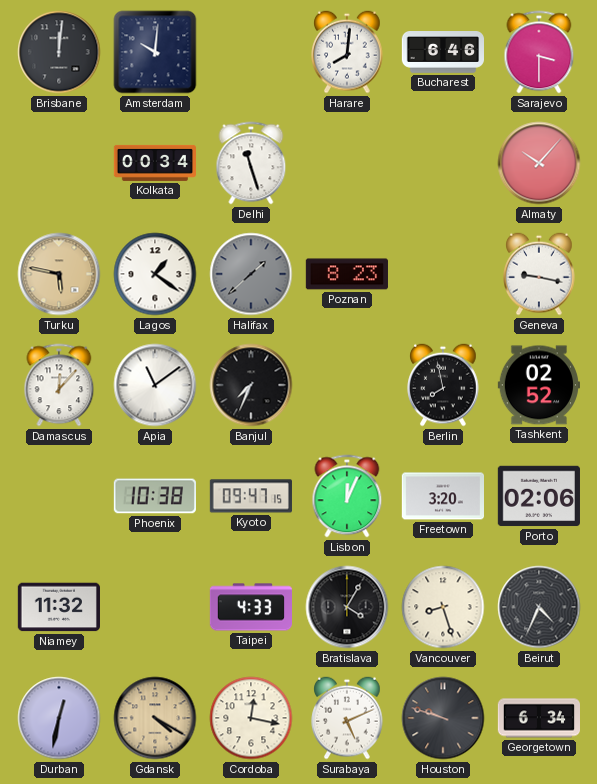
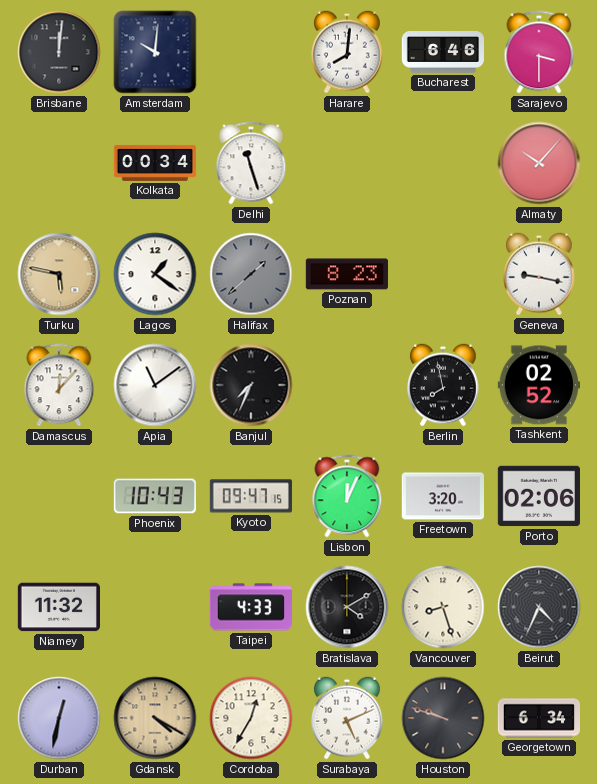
Phoenix: 10:38 -> 10:43
Bratislava: 4:05 -> 4:10
Cordoba: 12:17 -> 12:35
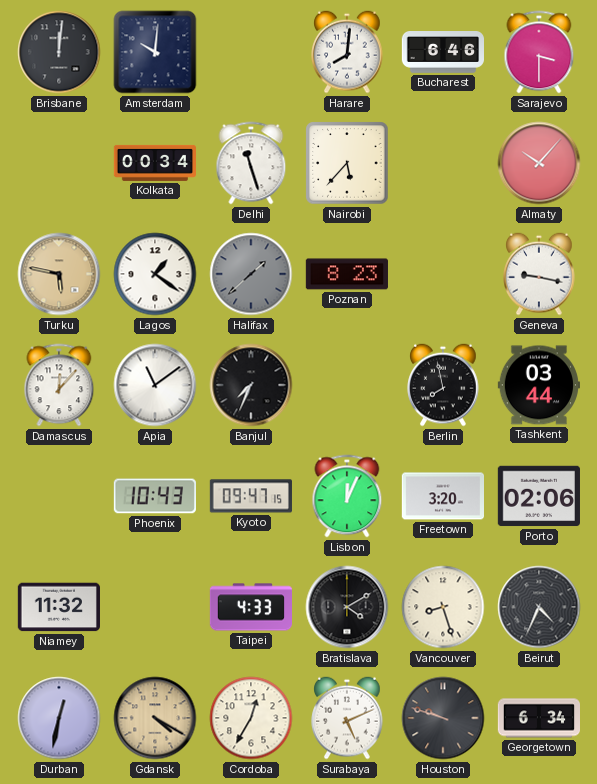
Nairobi: none -> 5:37
Tashkent: 02:52 -> 03:44
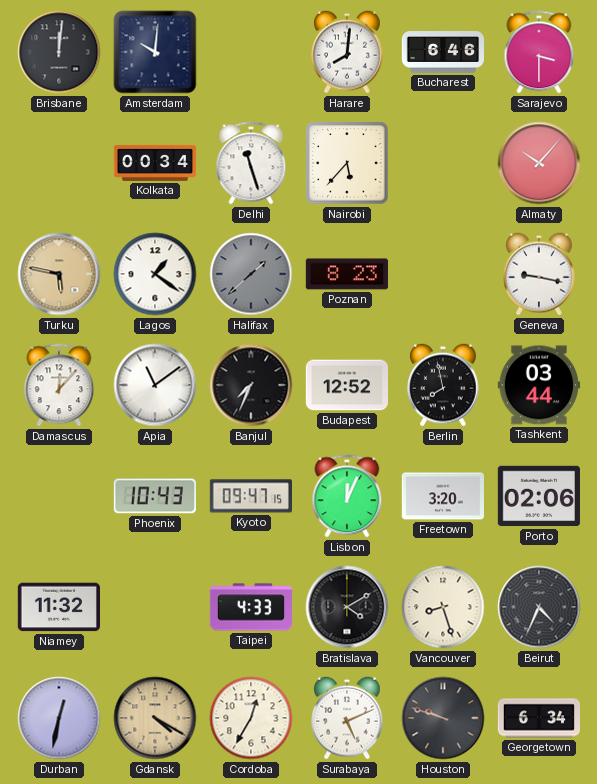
Budapest: none -> 12:52
